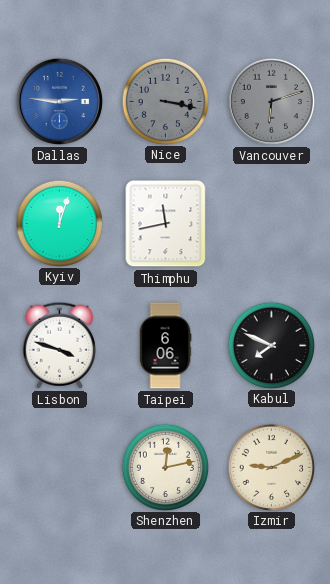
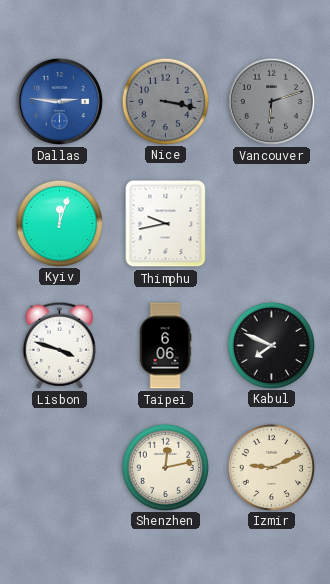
Thimphu: 11:43 -> 9:43
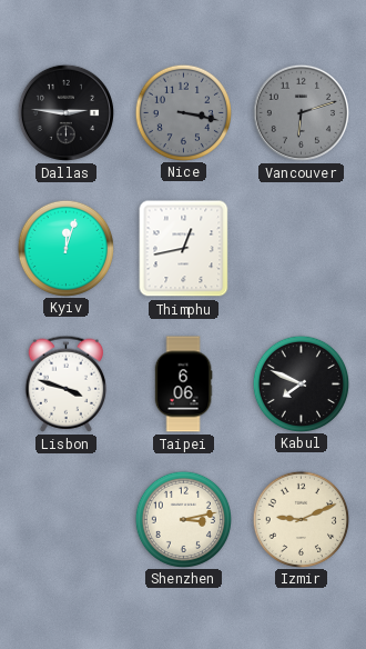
Dallas dial: blue -> black
Thimphu: 9:43 -> 12:43
Shenzhen: 12:13 -> 3:13
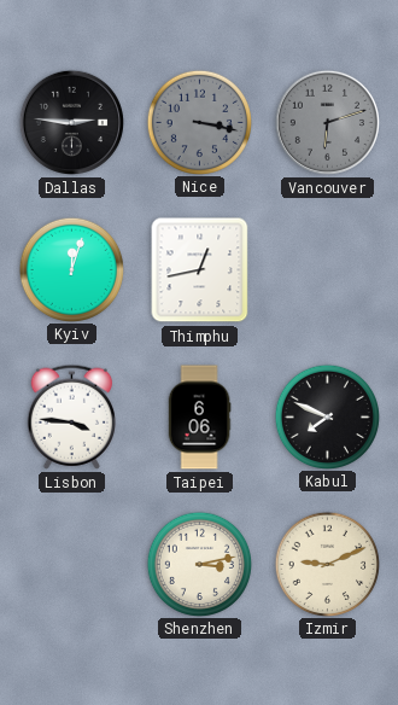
Lisbon: 3:48 -> 3:46
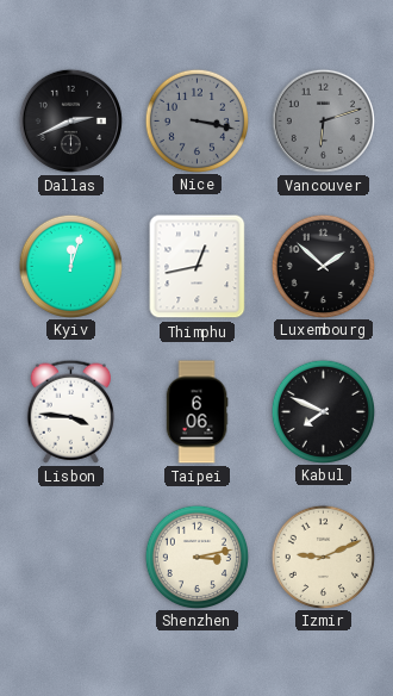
Dallas: 2:46 -> 2:41
Luxembourg: none -> 1:52
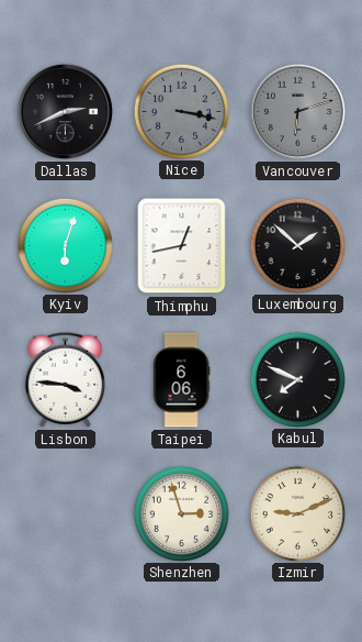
Kyiv: 12:03 -> 6:03
Shenzhen: 3:13 -> 2:57
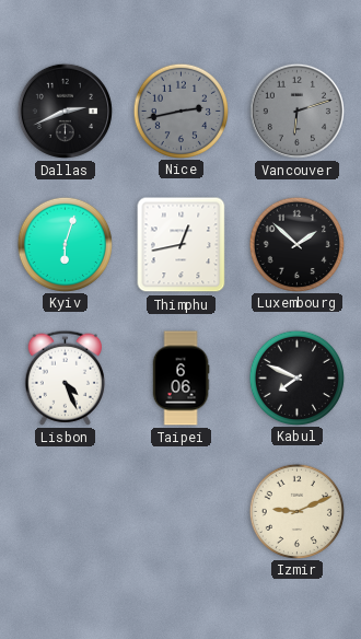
Nice: 3:17 -> 2:43
Lisbon: 3:46 -> 4:26
Shenzhen: 2:57 -> none
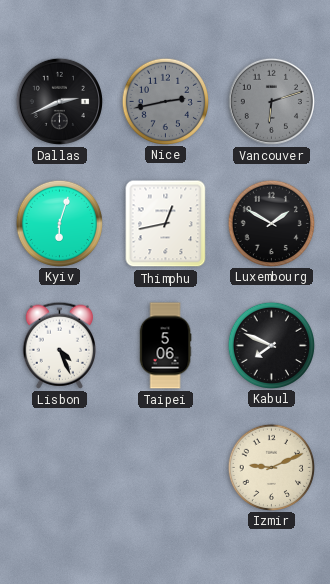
Luxembourg: 1:52 -> 1:50
Taipei: 6:06 -> 5:06
